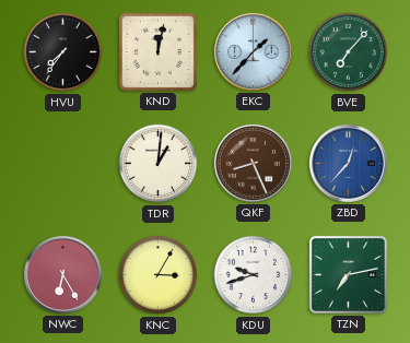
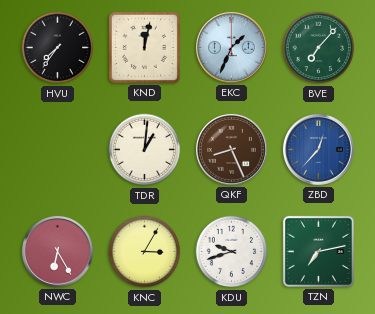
EKC: 1:37 -> 1:34
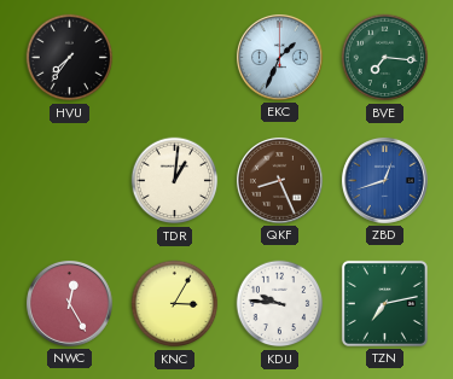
KND: 12:02 -> none
BVE: 7:07 -> 7:16
ZBD: 12:37 -> 12:42
NWC: 6:25 -> 12:25
KDU: 9:42 -> 9:46
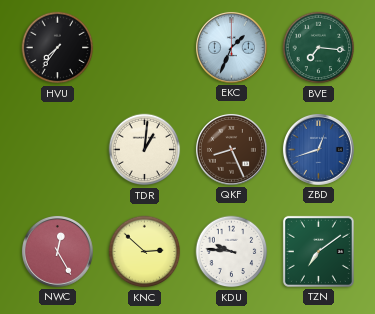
KNC: 3:05 -> 2:52
TZN: 7:13 -> 7:09
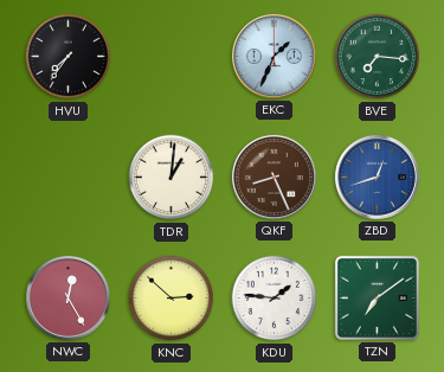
KDU: 9:46 -> 1:46
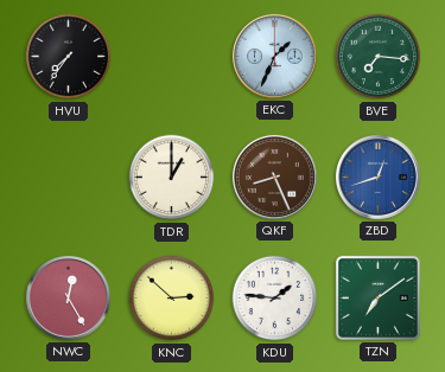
TDR: 1:01 -> 1:00
